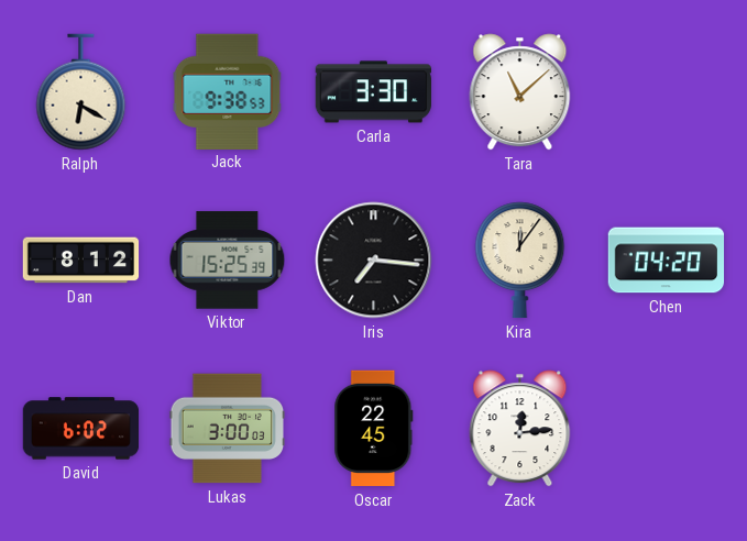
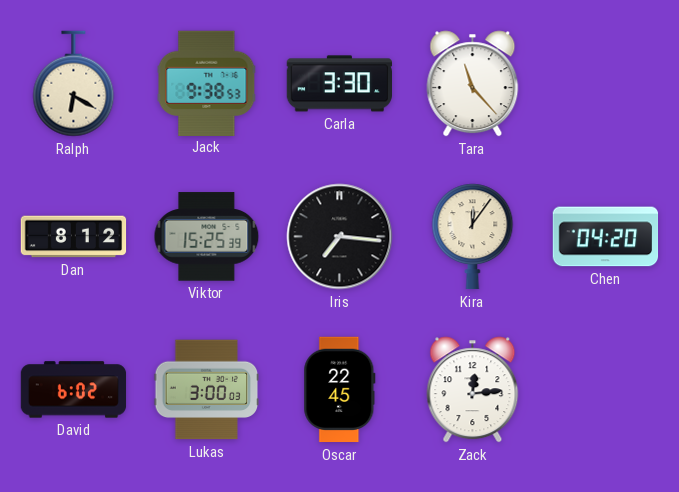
Tara: 11:08 -> 11:23
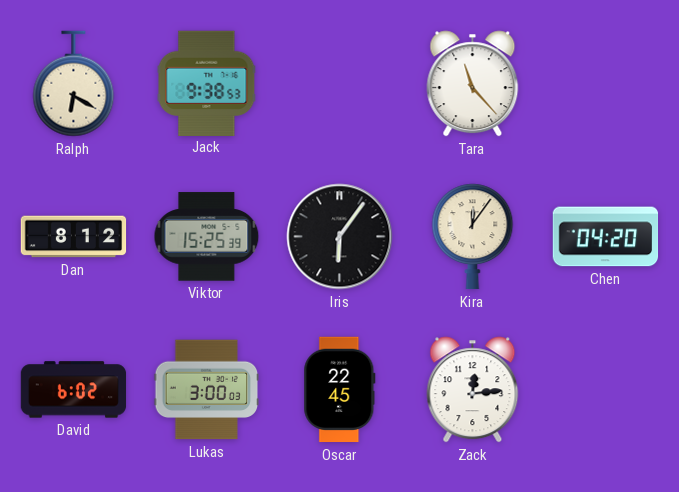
Carla: 3:30 -> none
Iris: 7:16 -> 6:06
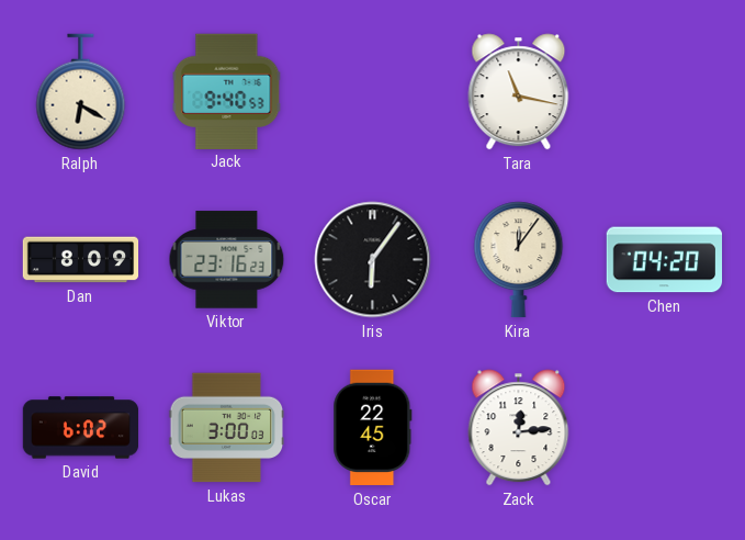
Jack: 9:38 -> 9:40
Tara: 11:23 -> 11:17
Dan: 8:12 -> 8:09
Viktor: 15:25 -> 23:16
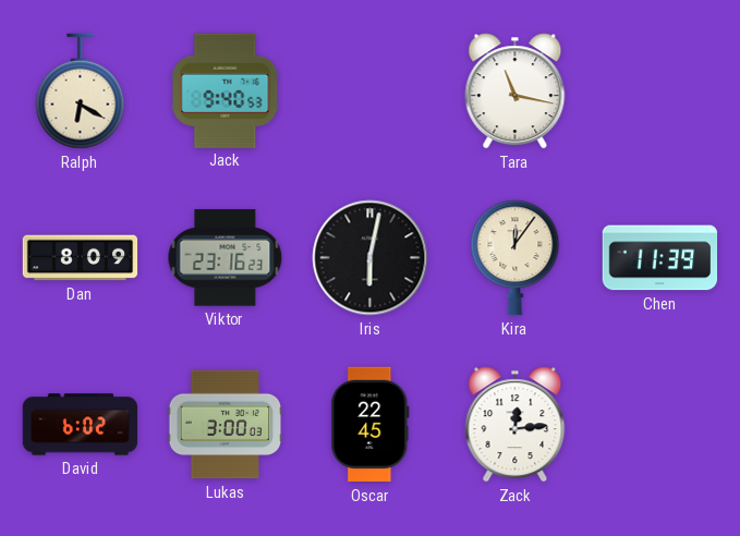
Iris: 6:06 -> 6:02
Chen: 04:20 -> 11:39
